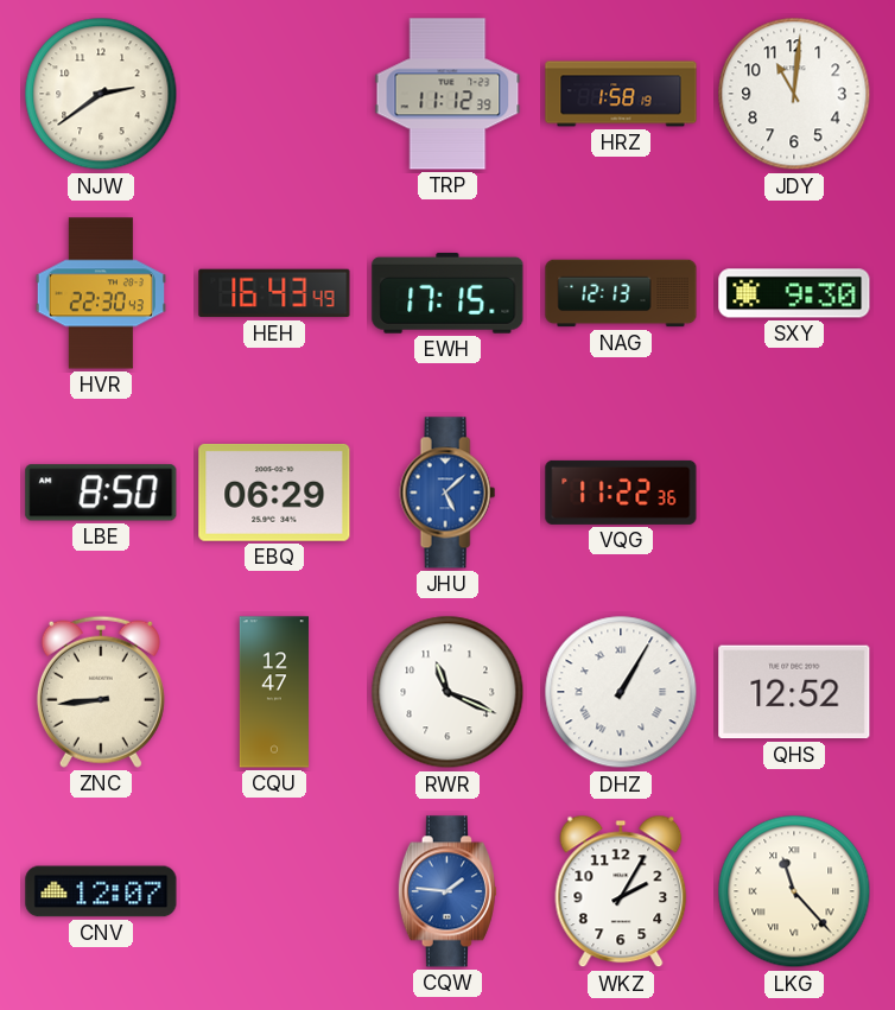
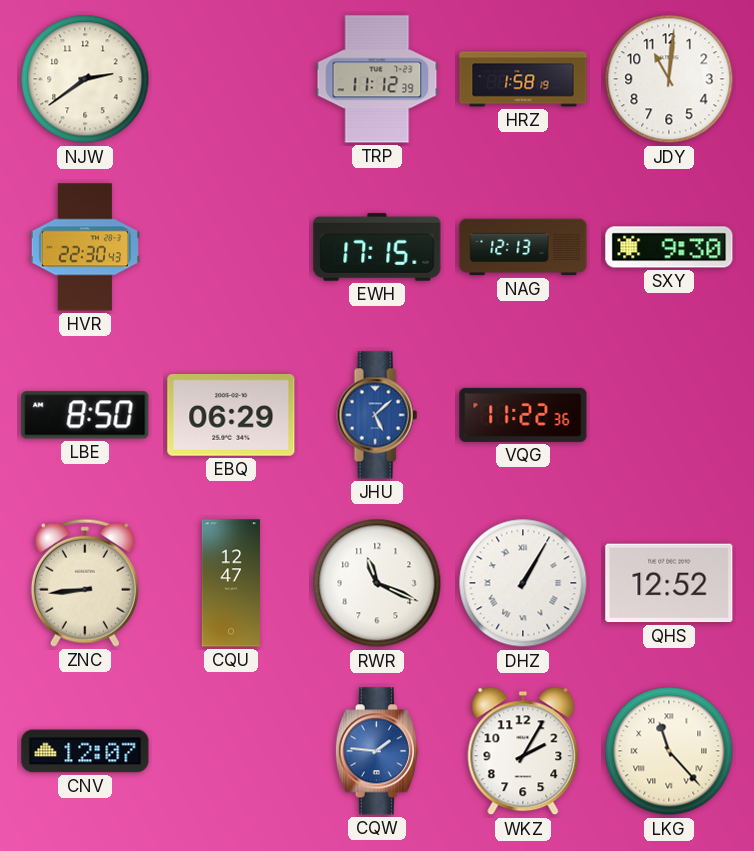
HEH: 16:43 -> none
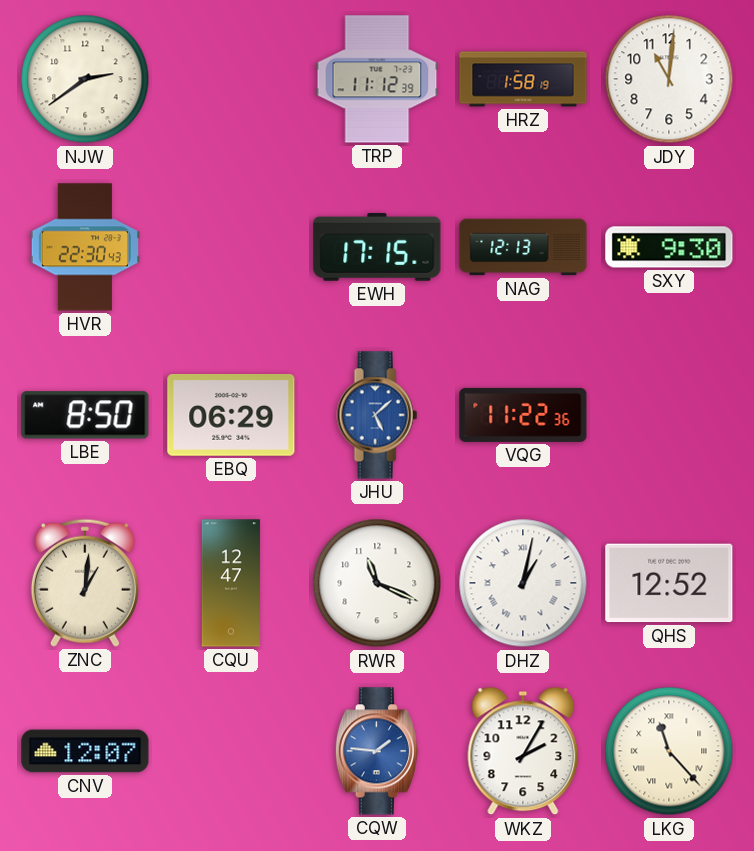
ZNC: 8:44 -> 1:01
DHZ: 1:05 -> 1:02
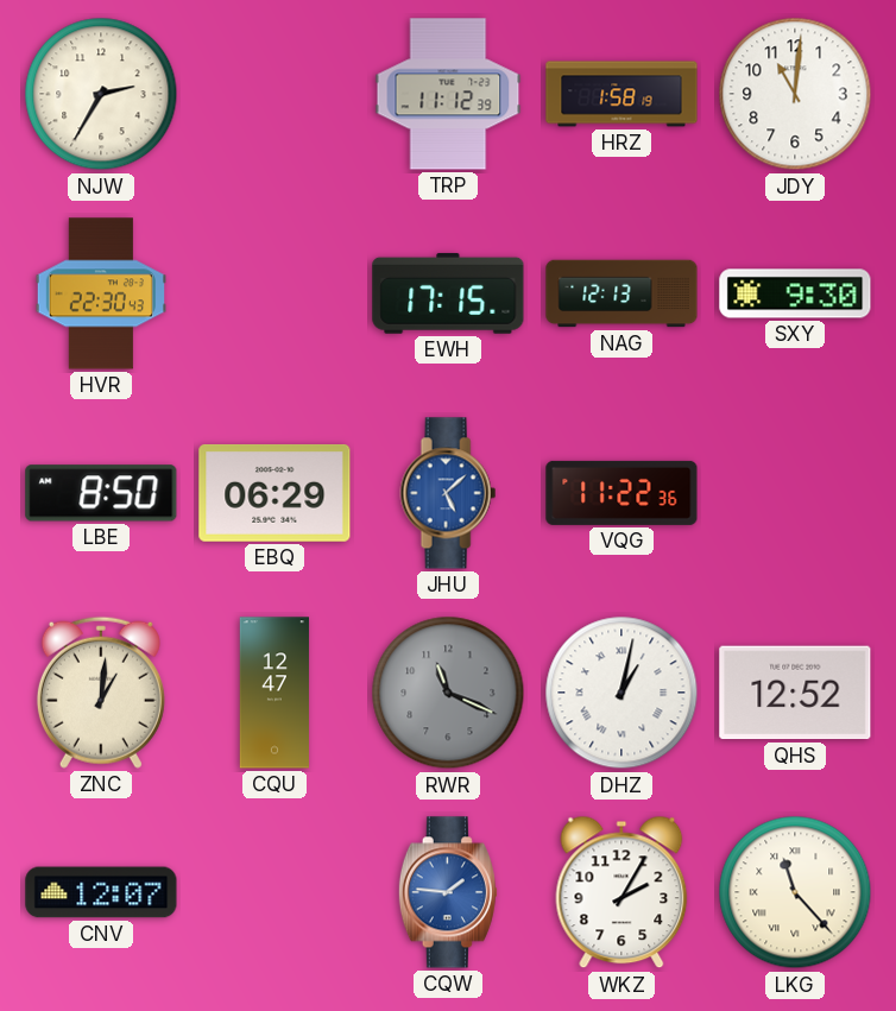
NJW: 2:39 -> 2:35
RWR dial: white -> grey
